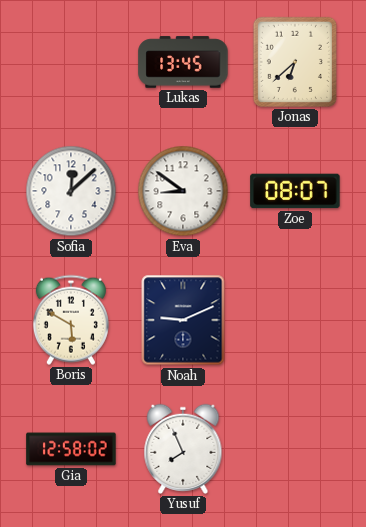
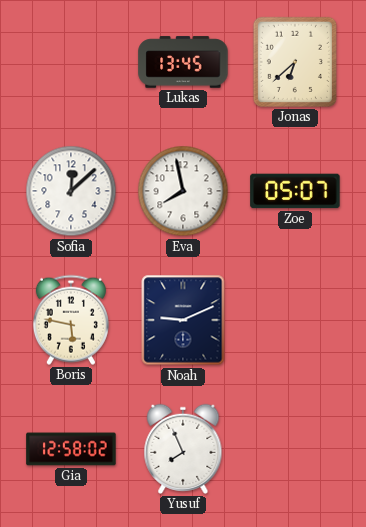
Eva: 8:51 -> 7:58
Zoe: 08:07 -> 05:07
Boris: 5:50 -> 5:47
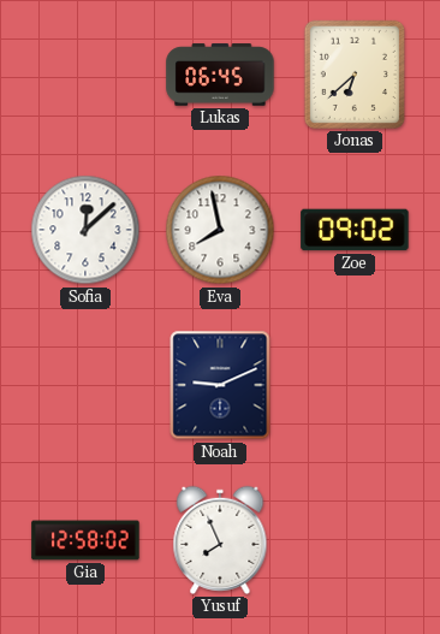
Lukas: 13:45 -> 06:45
Zoe: 05:07 -> 09:02
Boris: 5:47 -> none
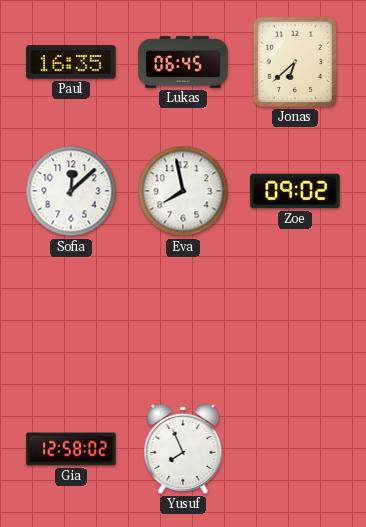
Paul: none -> 16:35
Noah: 9:11 -> none
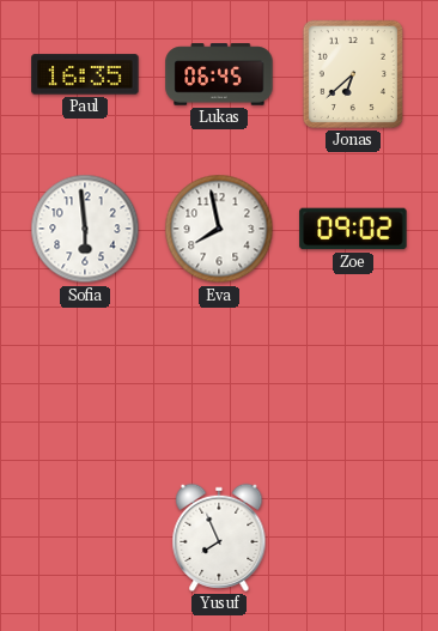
Sofia: 12:08 -> 5:59
Gia: 12:58 -> none
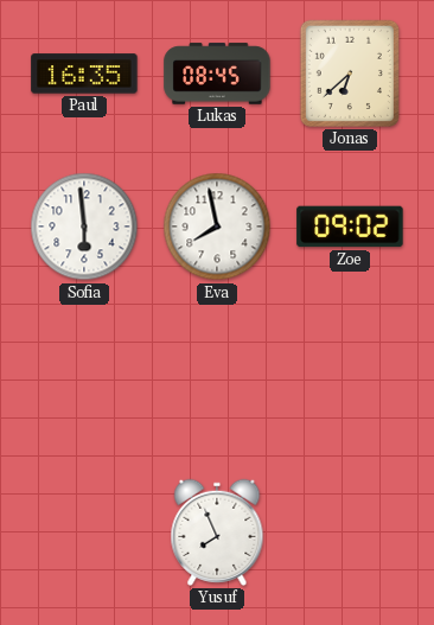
Lukas: 06:45 -> 08:45
